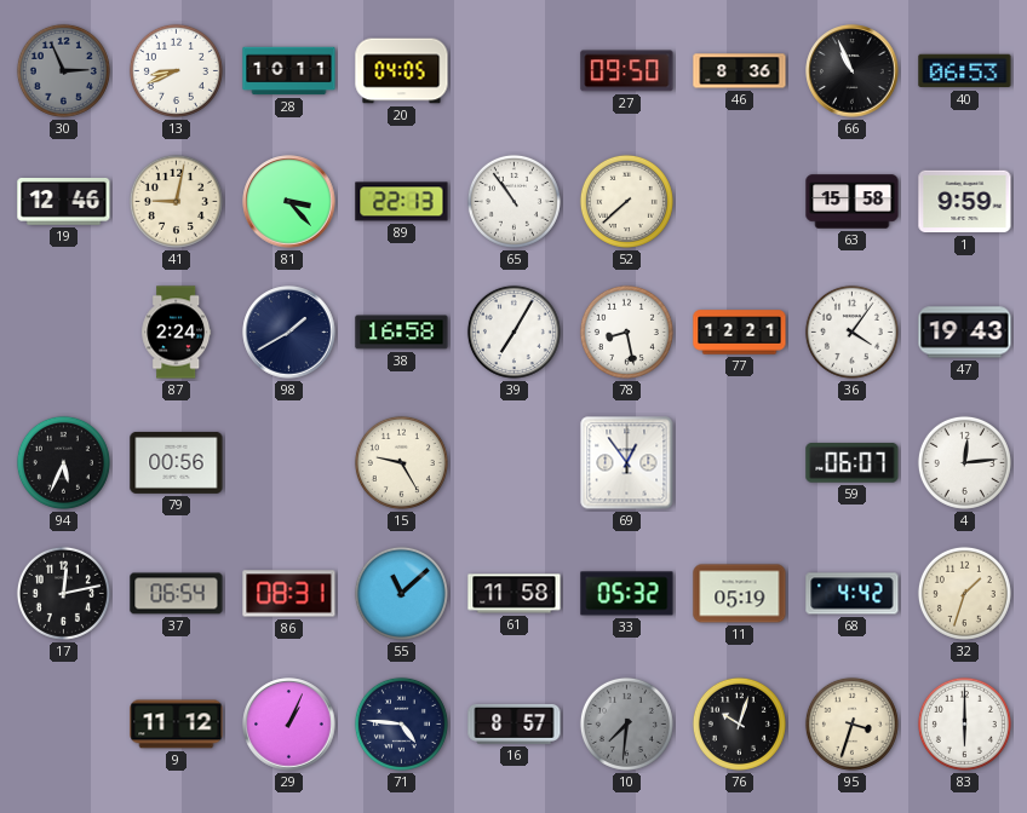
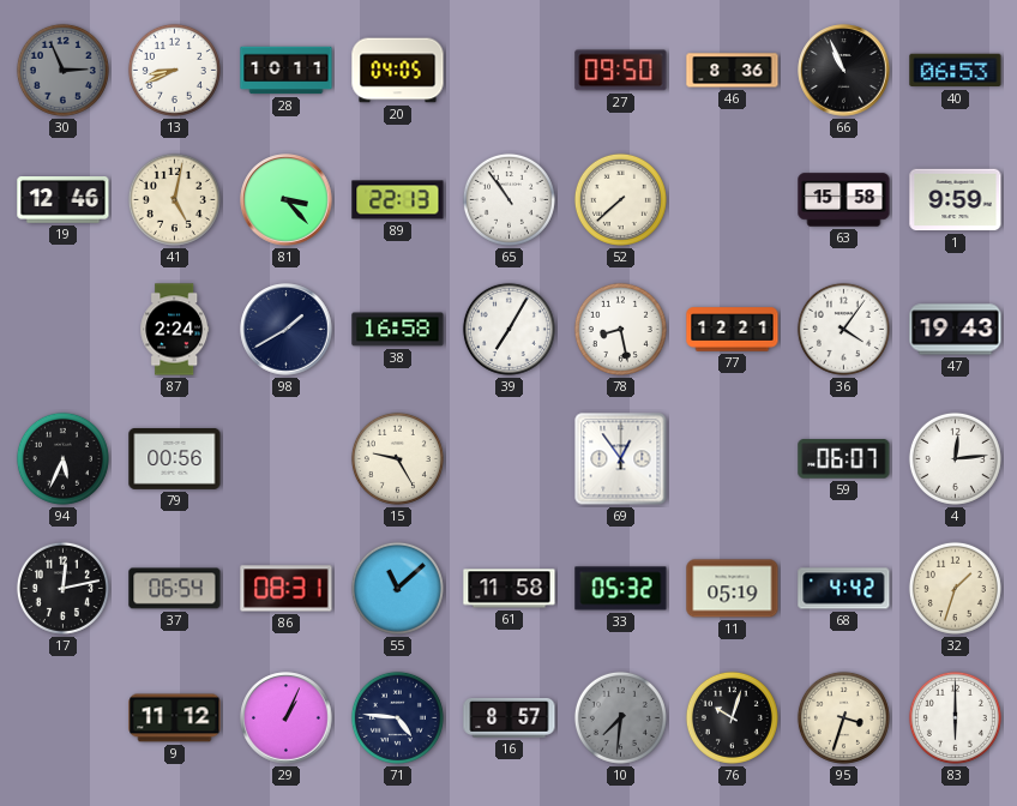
41: 9:02 -> 5:02
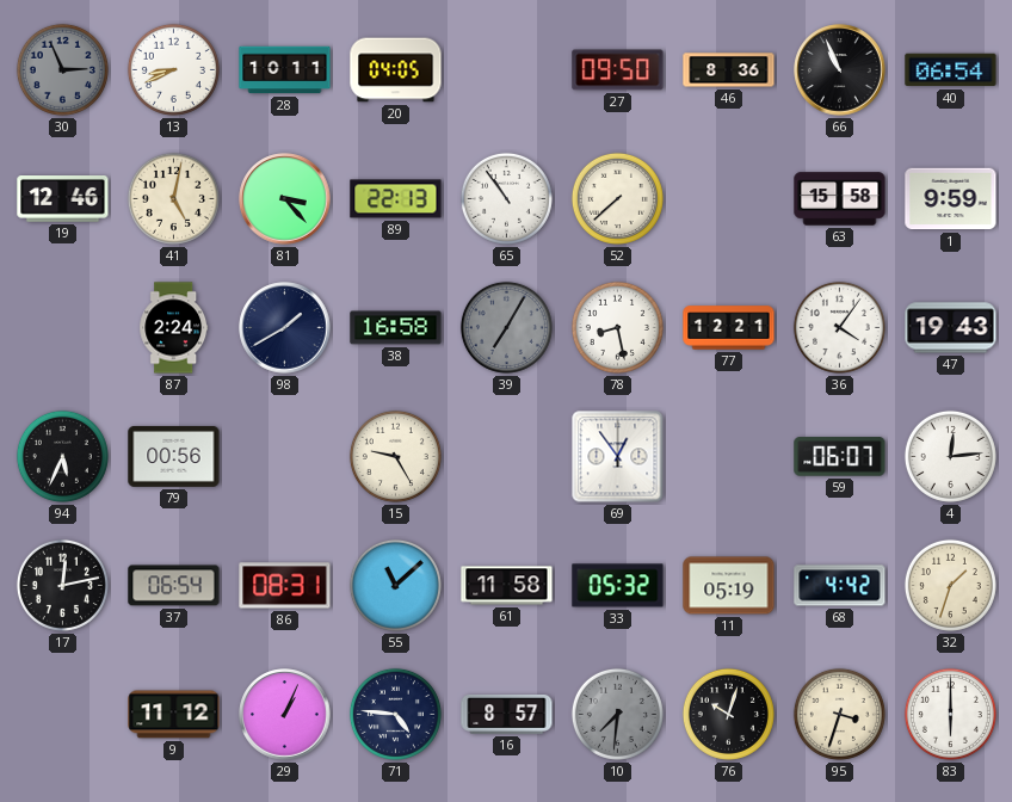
40: 06:53 -> 06:54
39 dial: white -> grey
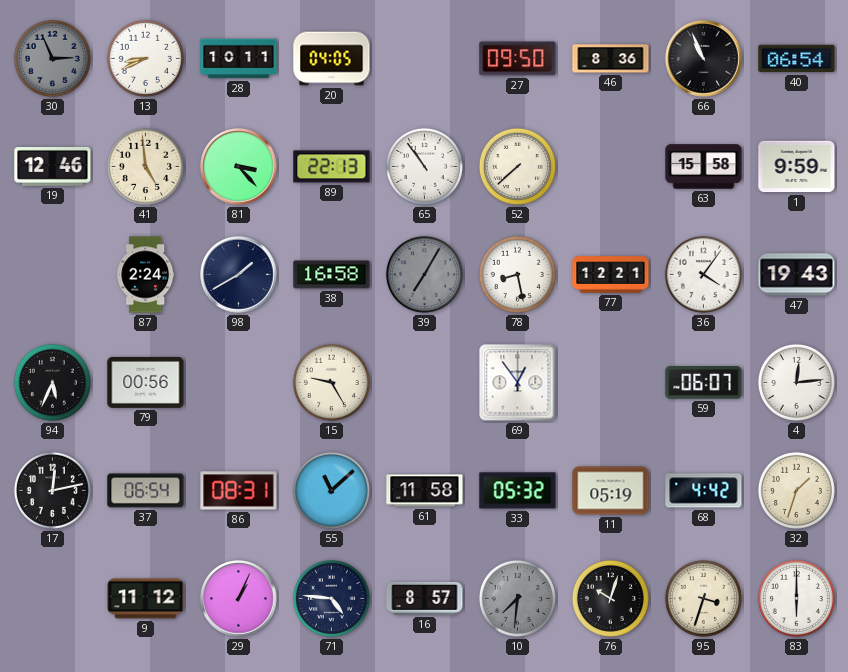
41: 5:02 -> 4:59
